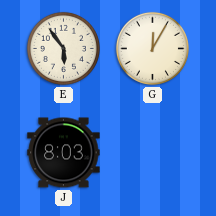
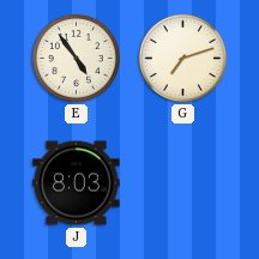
E: 5:54 -> 4:54
G: 12:05 -> 7:12
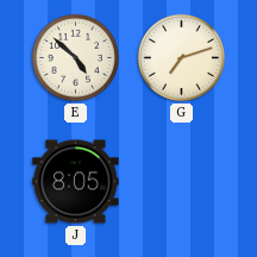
E: 4:54 -> 4:52
J: 8:03 -> 8:05
